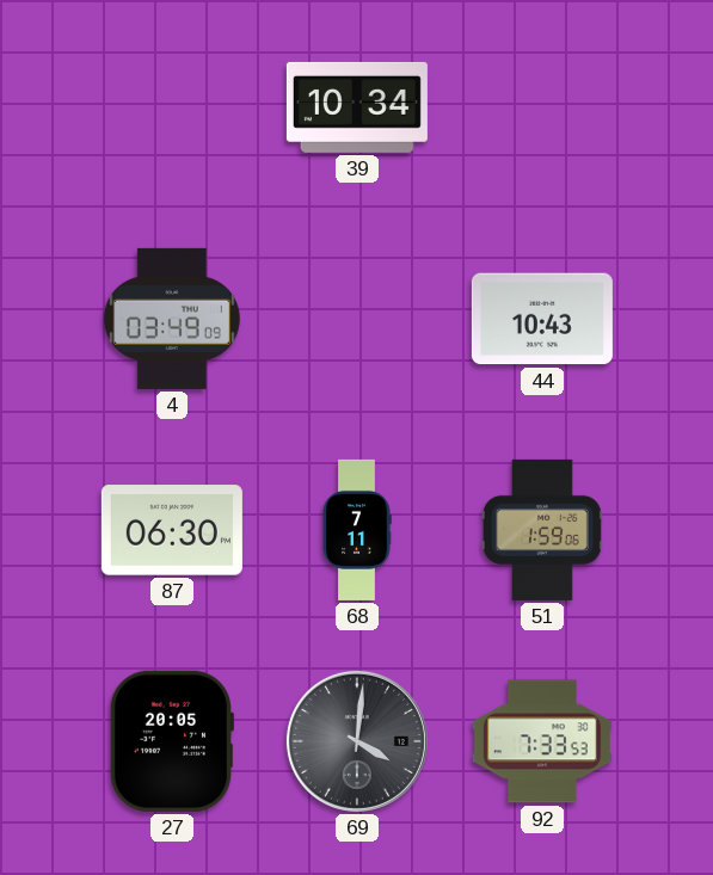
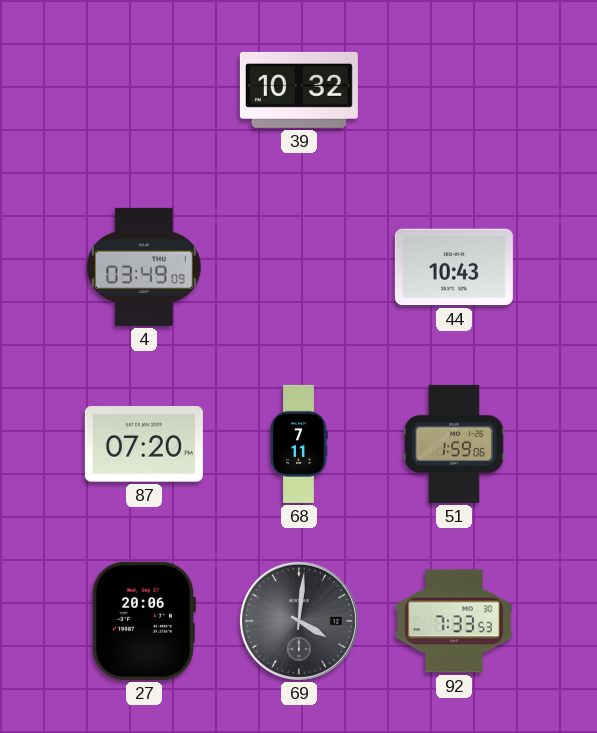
39: 10:34 -> 10:32
87: 06:30 -> 07:20
27: 20:05 -> 20:06
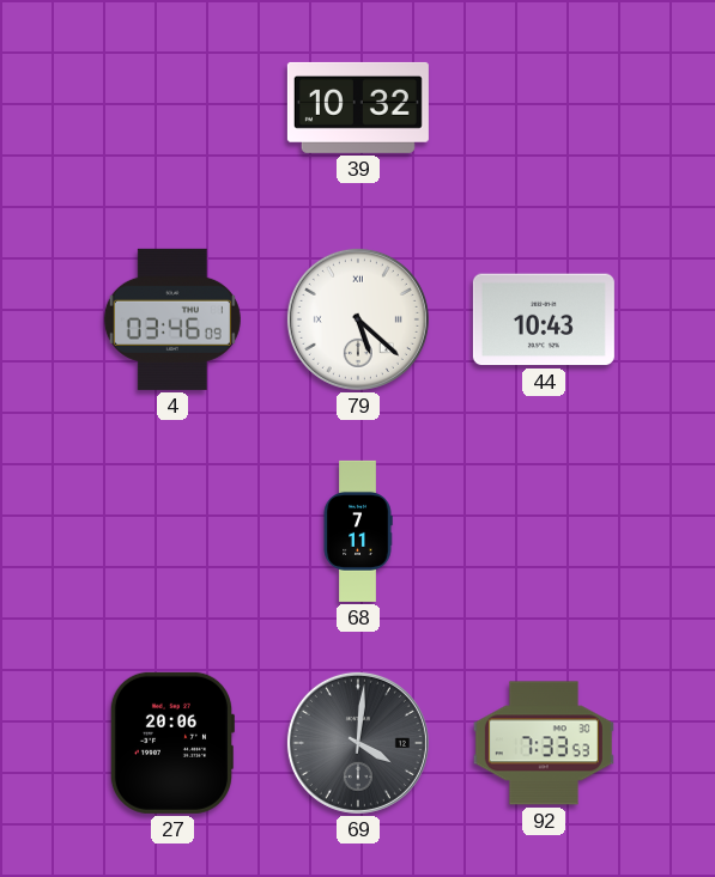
4: 03:49 -> 03:46
79: none -> 5:22
87: 07:20 -> none
51: 1:59 -> none
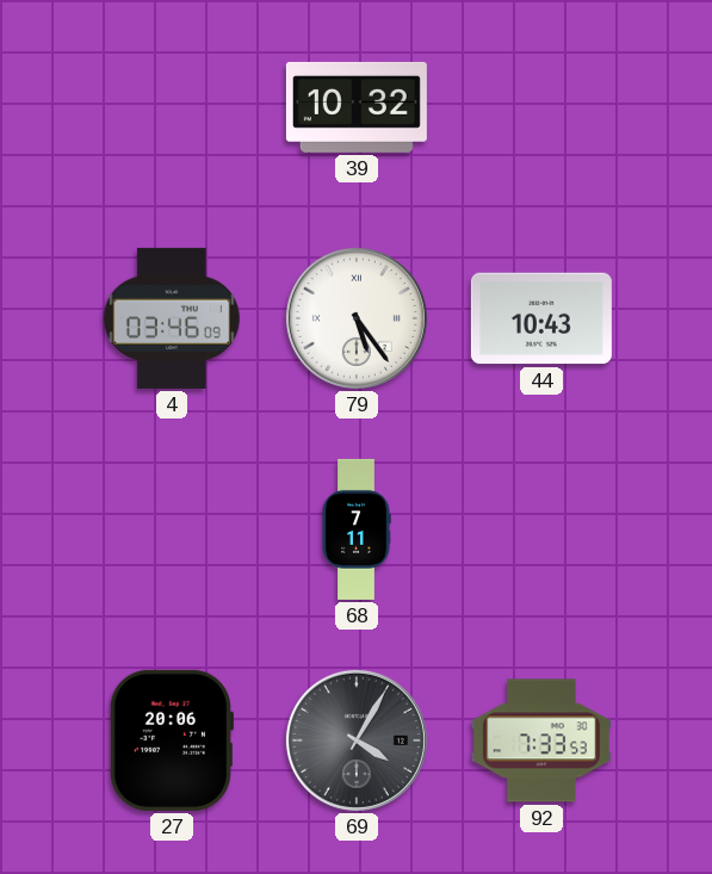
79: 5:22 -> 5:24
69: 4:01 -> 4:05
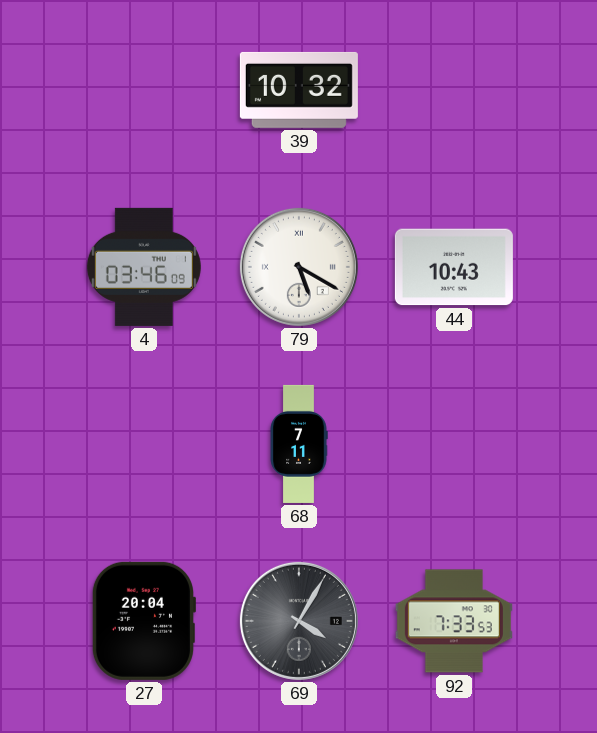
79: 5:24 -> 5:20
27: 20:06 -> 20:04
